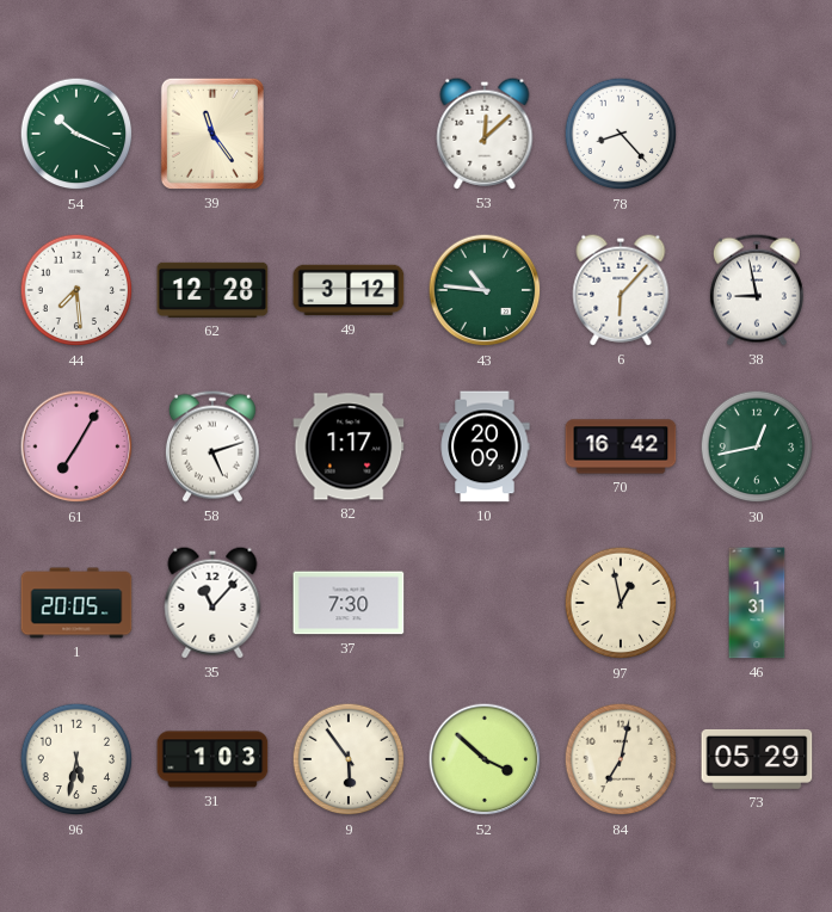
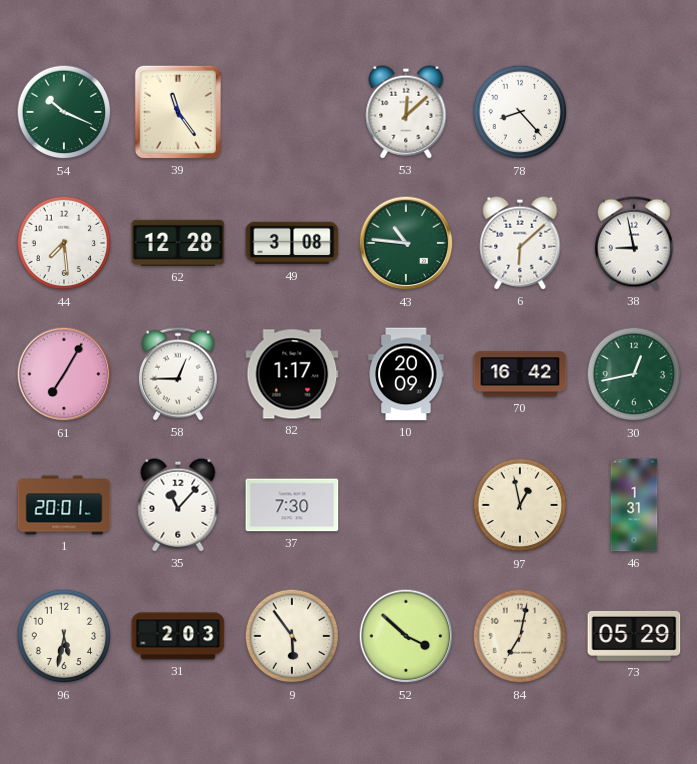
49: 3:12 -> 3:08
6: 6:07 -> 6:08
58: 5:12 -> 12:45
1: 20:05 -> 20:01
31: 1:03 -> 2:03
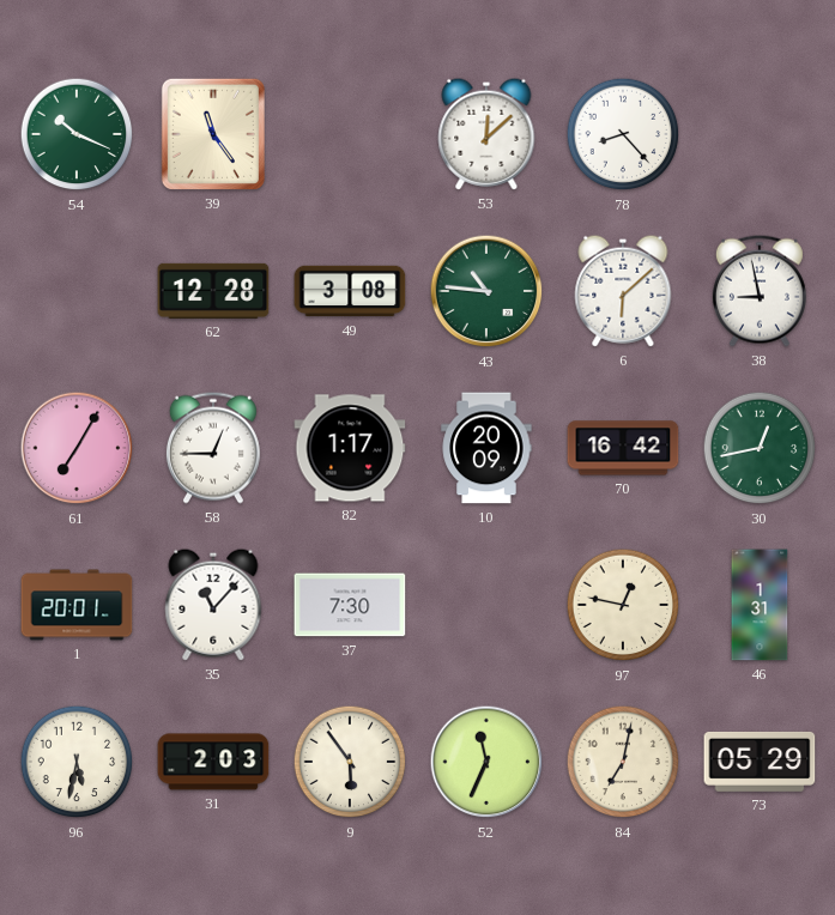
44: 7:29 -> none
97: 12:58 -> 12:47
52: 3:52 -> 11:34
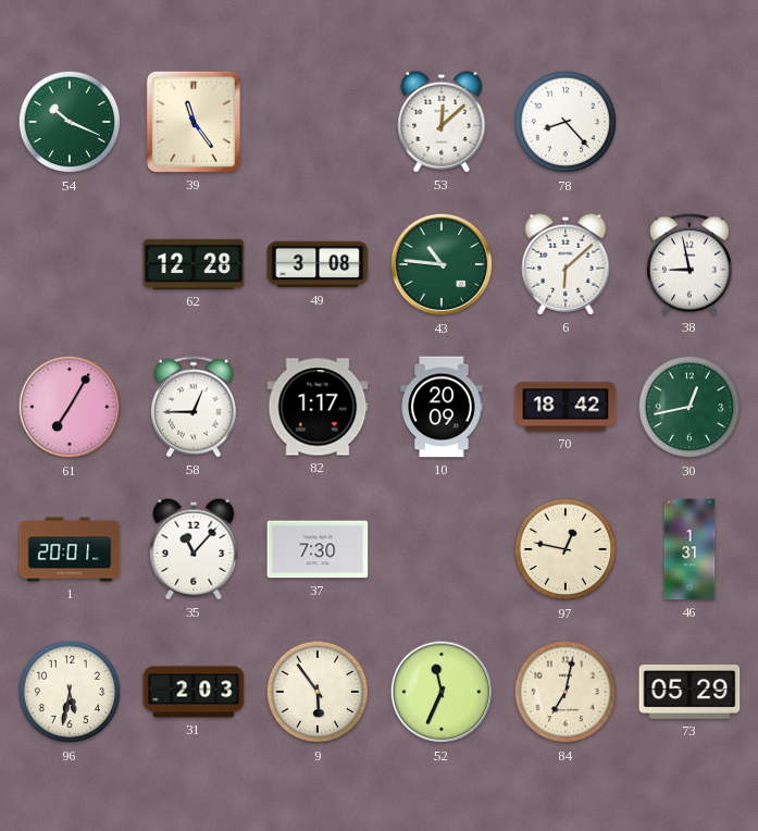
70: 16:42 -> 18:42
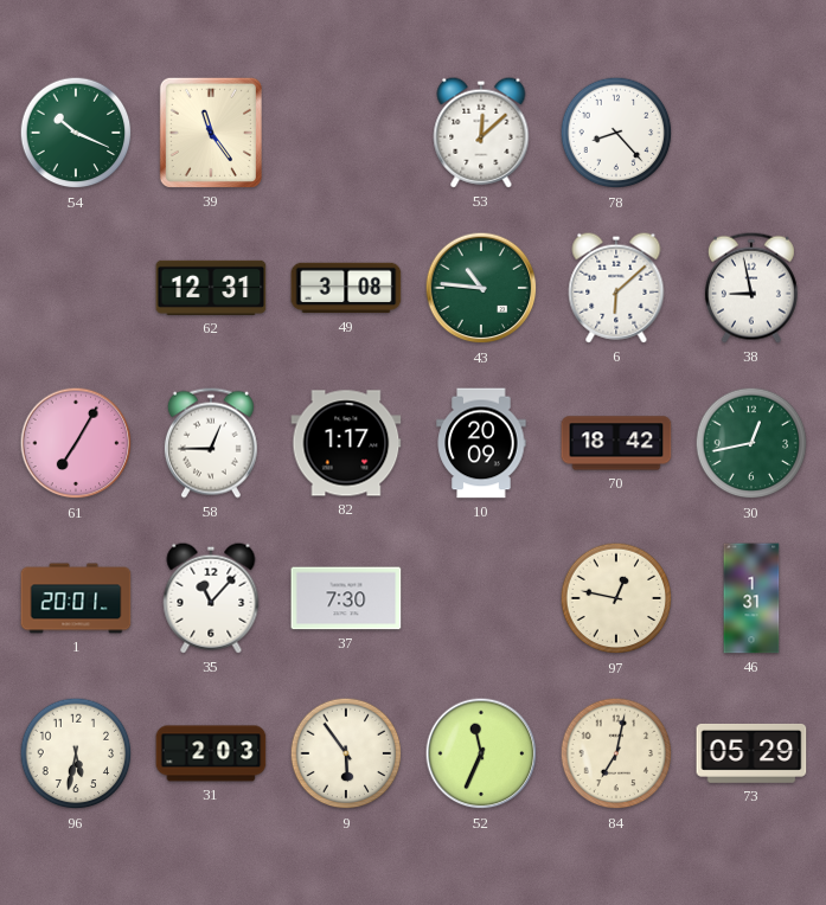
62: 12:28 -> 12:31
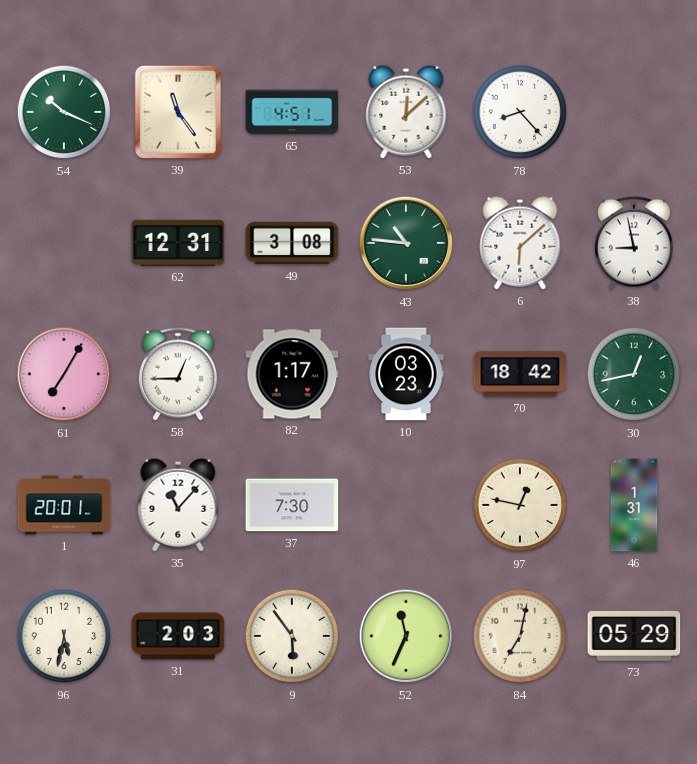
65: none -> 4:51
10: 20:09 -> 03:23
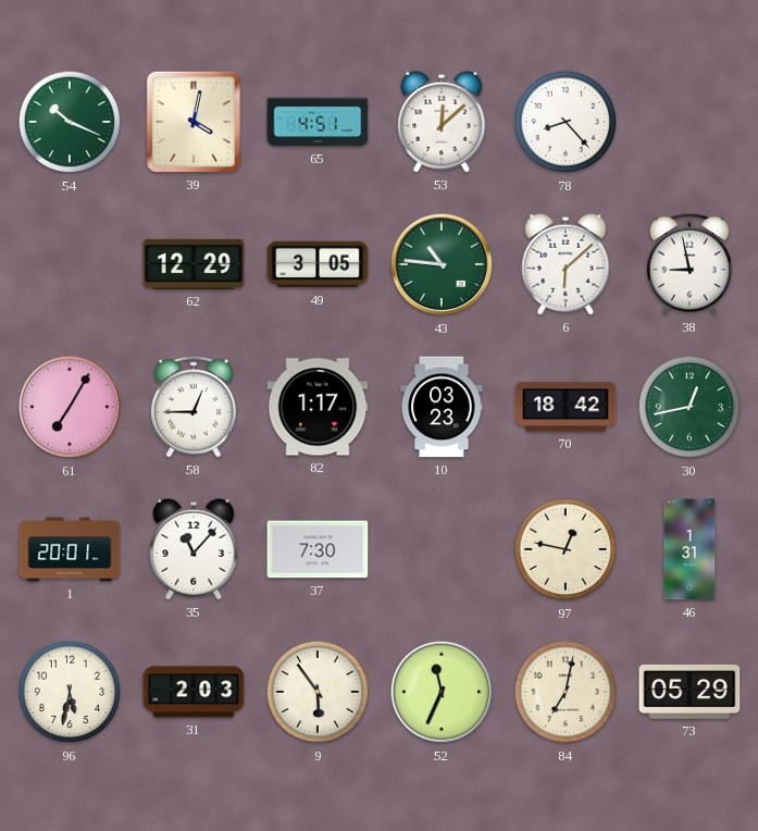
39: 11:24 -> 4:02
62: 12:31 -> 12:29
49: 3:08 -> 3:05
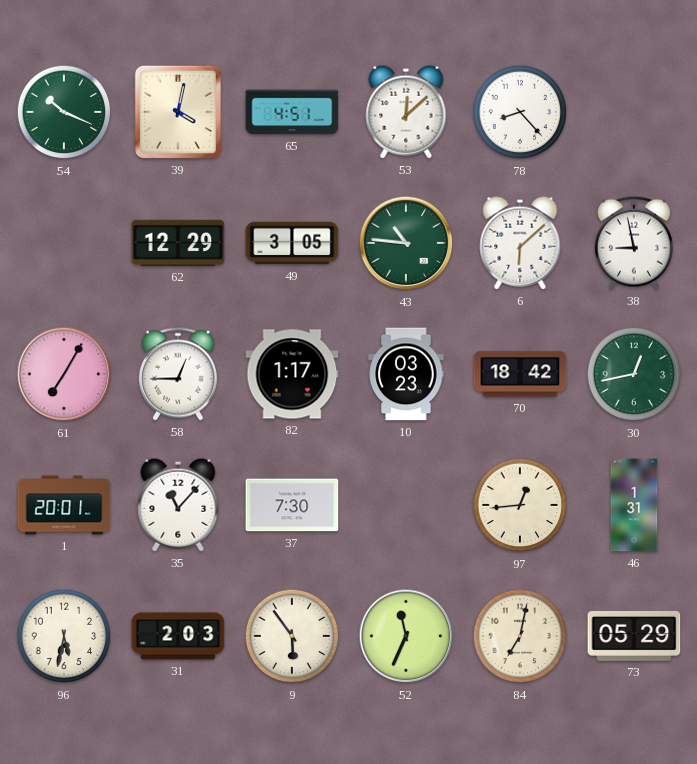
97: 12:47 -> 12:44
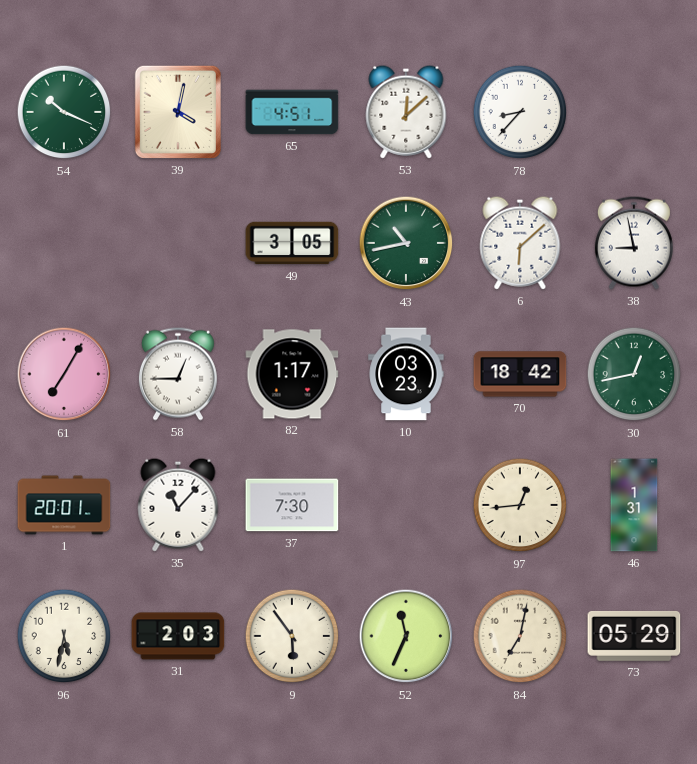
78: 8:23 -> 8:37
62: 12:29 -> none
43: 10:46 -> 10:43
